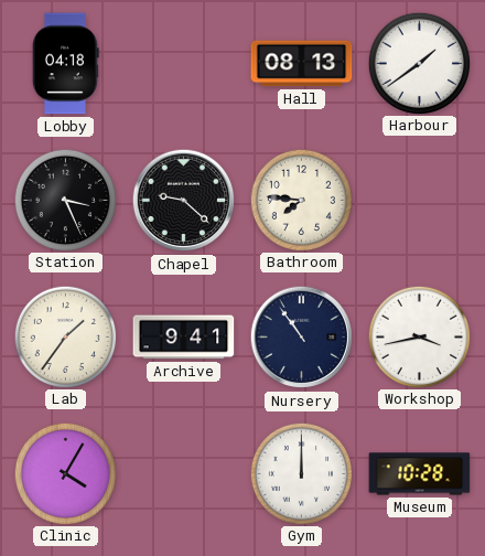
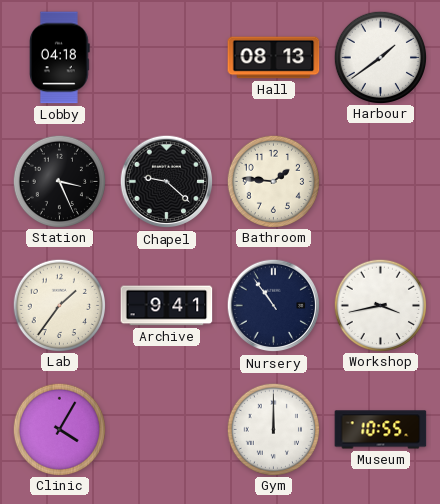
Bathroom: 7:46 -> 1:46
Museum: 10:28 -> 10:55
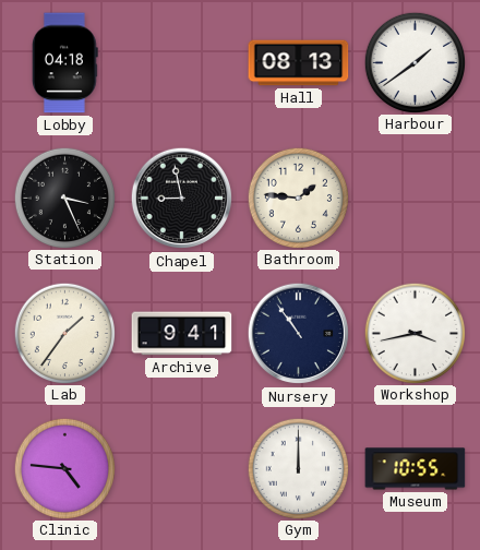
Chapel: 9:22 -> 8:58
Clinic: 4:05 -> 4:46
